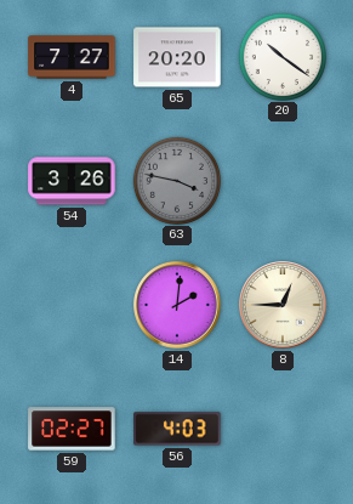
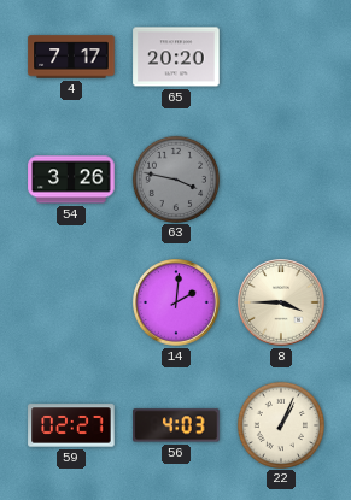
4: 7:27 -> 7:17
20: 10:21 -> none
8: 12:45 -> 3:45
22: none -> 1:04
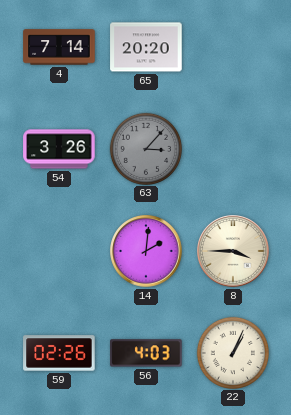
4: 7:17 -> 7:14
63: 3:47 -> 3:07
59: 02:27 -> 02:26
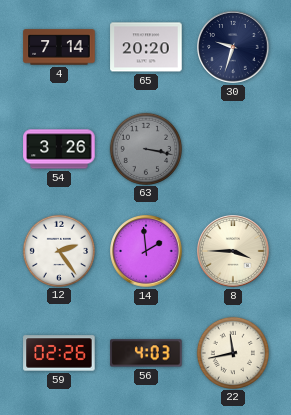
30: none -> 9:33
63: 3:07 -> 3:17
12: none -> 2:24
14: 2:01 -> 1:59
22: 1:04 -> 11:43
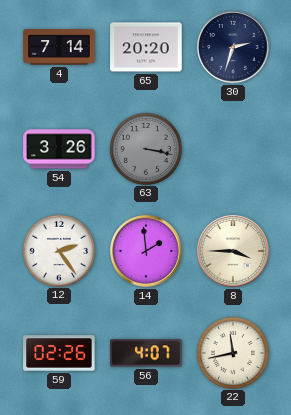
30: 9:33 -> 2:33
56: 4:03 -> 4:07
